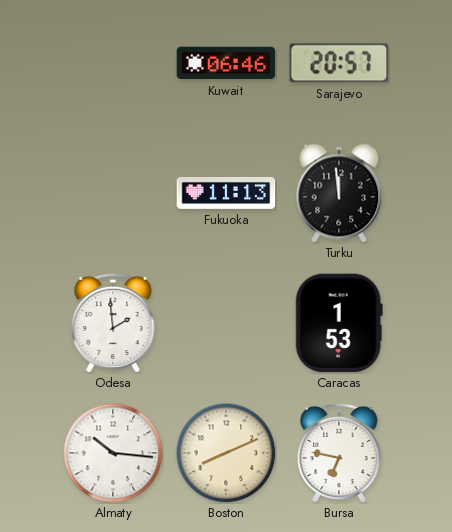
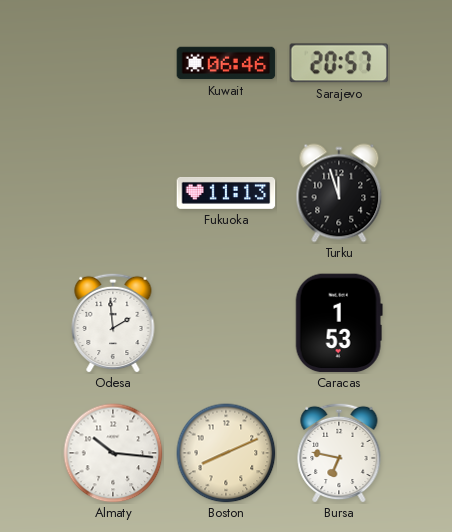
Turku: 11:59 -> 11:57
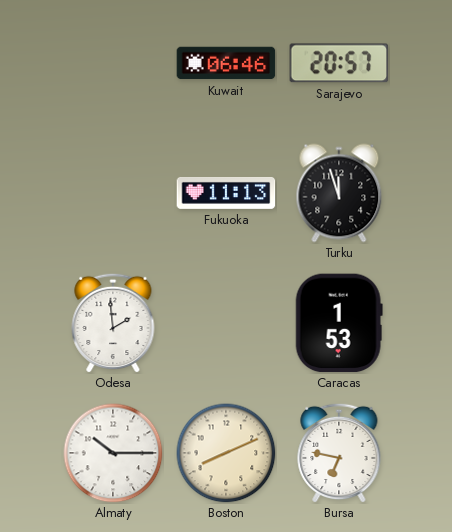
Almaty: 10:16 -> 10:15
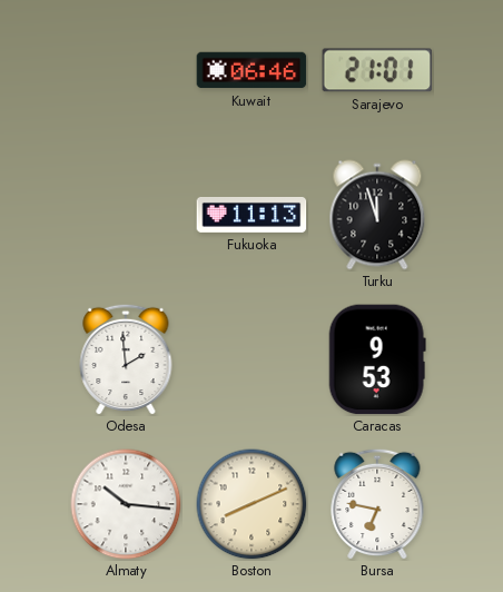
Sarajevo: 20:57 -> 21:01
Caracas: 1:53 -> 9:53
Almaty: 10:15 -> 10:16
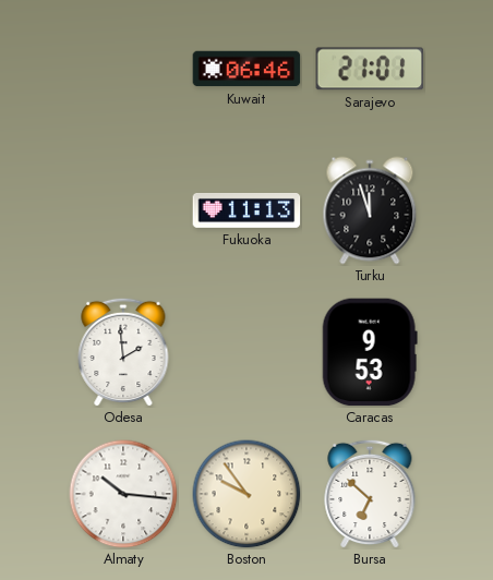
Boston: 8:11 -> 9:54
Bursa: 6:47 -> 6:52
